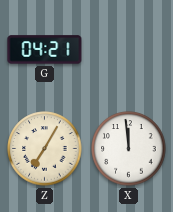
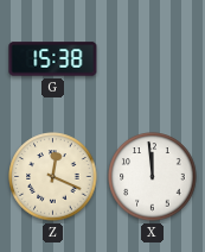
G: 04:21 -> 15:38
Z: 7:05 -> 12:19
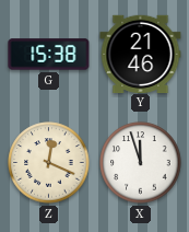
Y: none -> 21:46
X: 11:59 -> 11:57
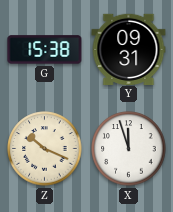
Y: 21:46 -> 09:31
Z: 12:19 -> 10:19
